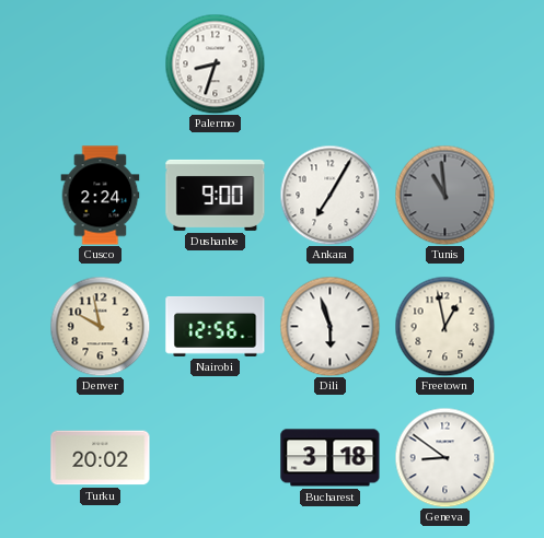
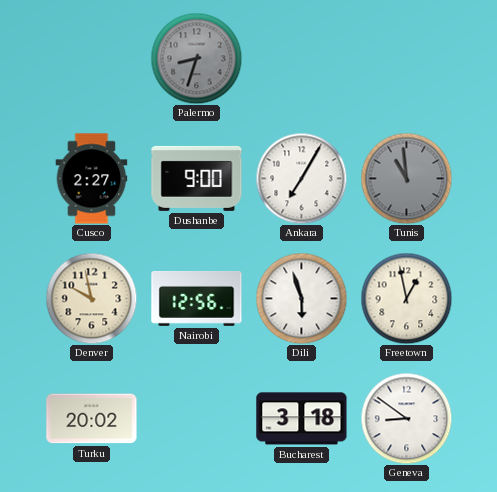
Palermo dial: white -> grey
Cusco: 2:24 -> 2:27
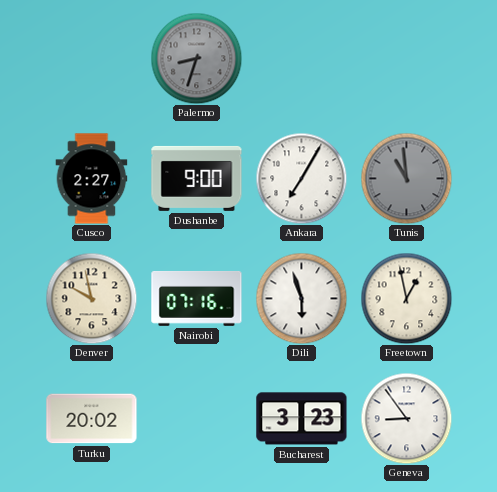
Nairobi: 12:56 -> 07:16
Bucharest: 3:18 -> 3:23
Geneva: 8:51 -> 8:54
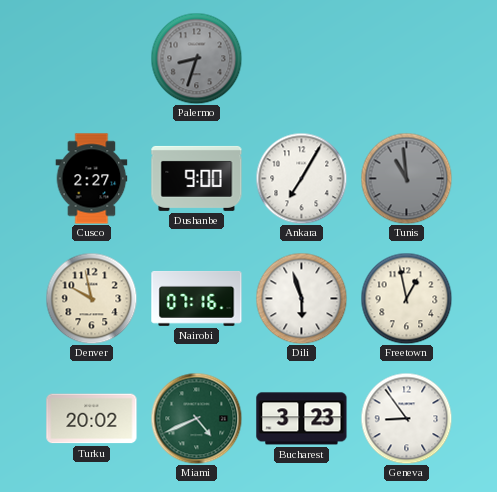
Miami: none -> 4:41
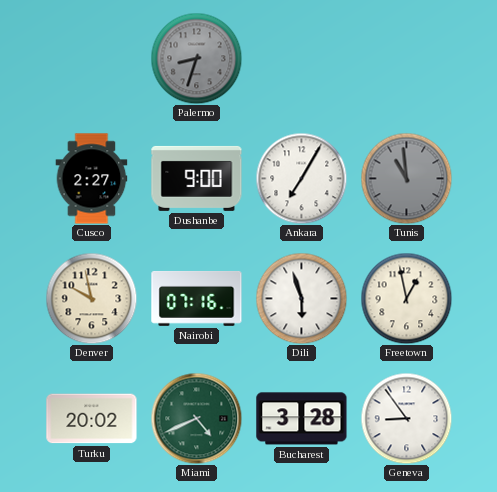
Bucharest: 3:23 -> 3:28
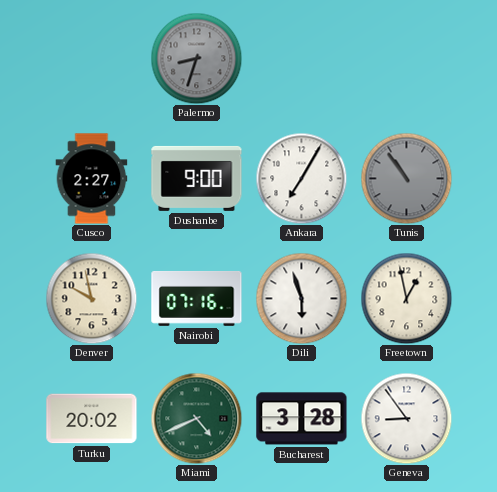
Tunis: 10:59 -> 10:54
